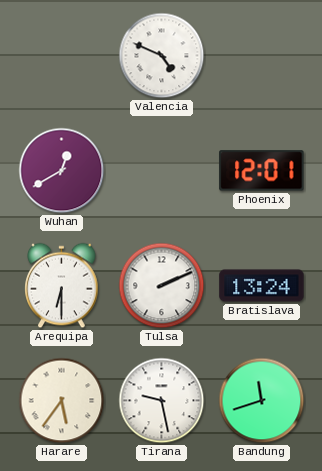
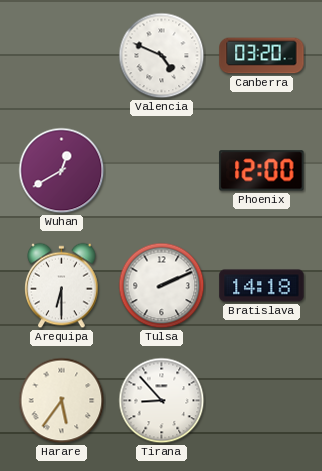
Canberra: none -> 03:20
Phoenix: 12:01 -> 12:00
Bratislava: 13:24 -> 14:18
Tirana: 9:28 -> 8:53
Bandung: 11:42 -> none
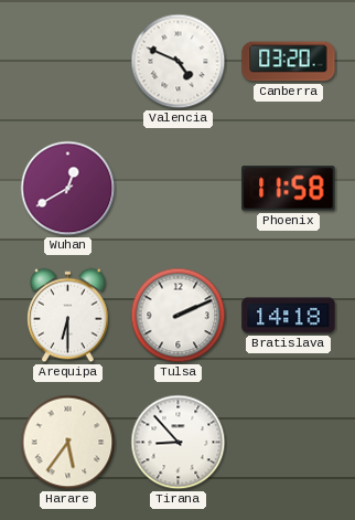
Phoenix: 12:00 -> 11:58
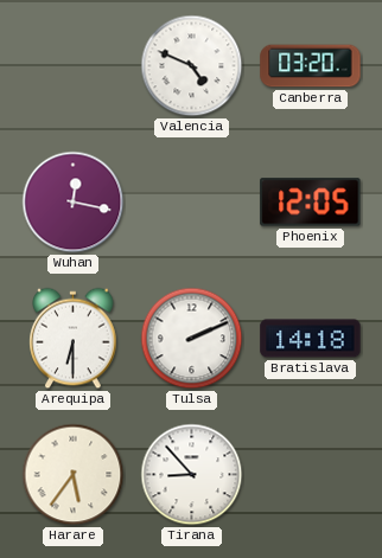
Wuhan: 12:40 -> 12:17
Phoenix: 11:58 -> 12:05
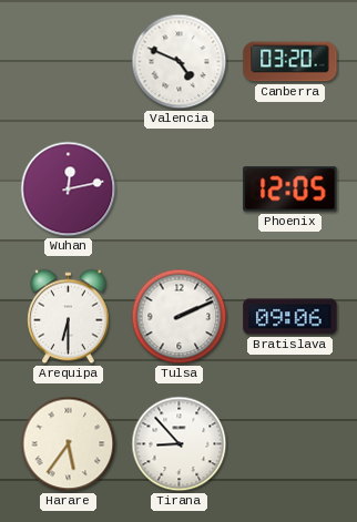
Wuhan: 12:17 -> 12:13
Bratislava: 14:18 -> 09:06
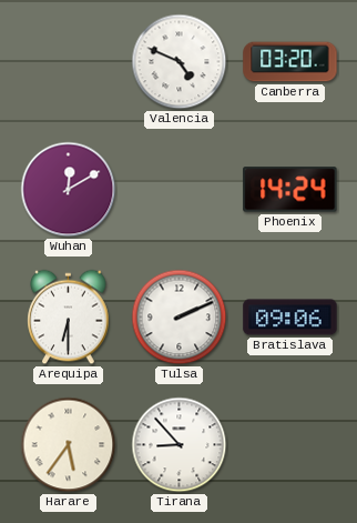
Wuhan: 12:13 -> 12:10
Phoenix: 12:05 -> 14:24
